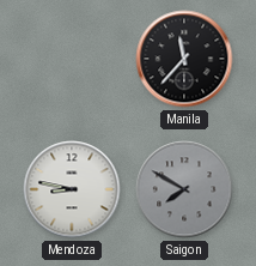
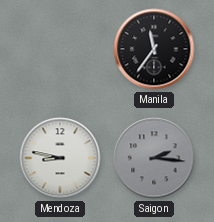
Manila: 11:37 -> 11:36
Saigon: 7:50 -> 2:16
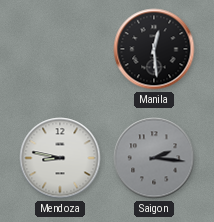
Manila: 11:36 -> 12:29
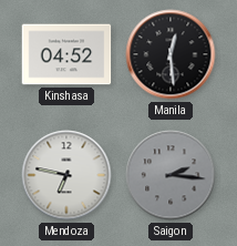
Kinshasa: none -> 04:52
Mendoza: 8:47 -> 6:47
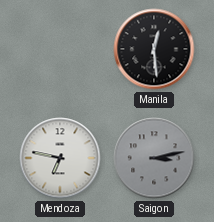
Kinshasa: 04:52 -> none
Saigon: 2:16 -> 3:13
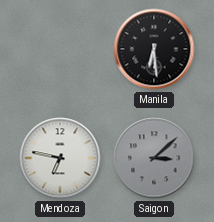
Manila: 12:29 -> 6:29
Saigon: 3:13 -> 3:08
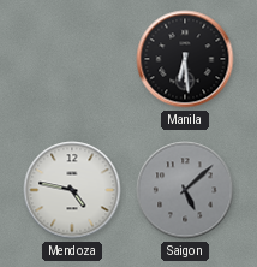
Mendoza: 6:47 -> 4:47
Saigon: 3:08 -> 5:08
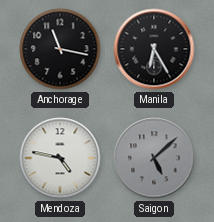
Anchorage: none -> 11:17
Manila: 6:29 -> 6:25
